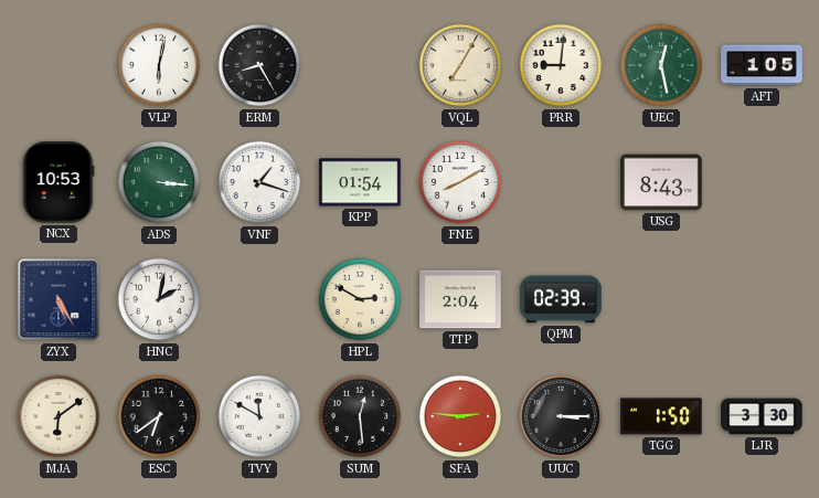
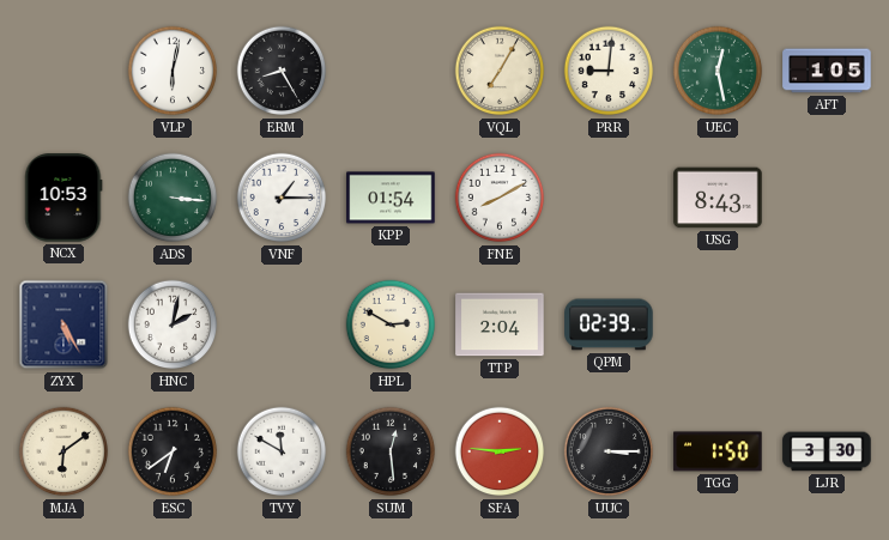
VNF: 1:18 -> 1:15
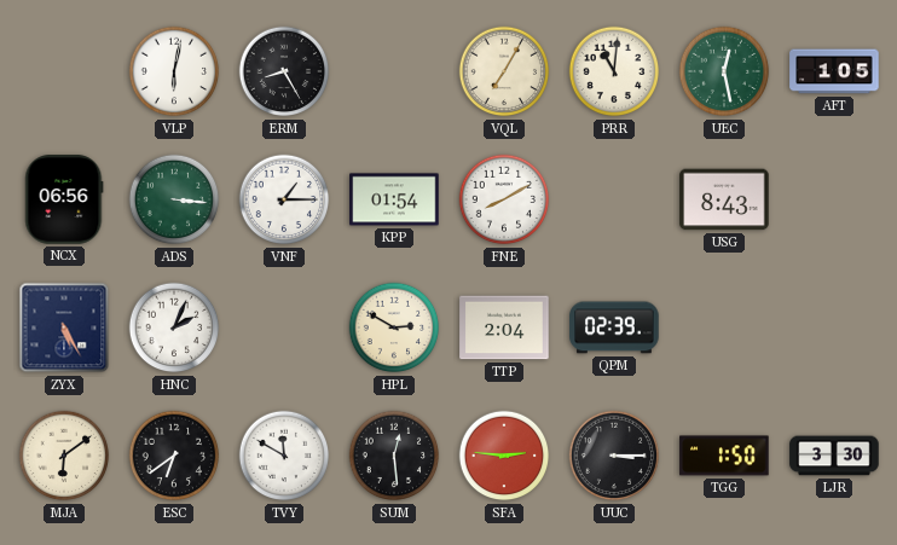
PRR: 9:01 -> 11:01
NCX: 10:53 -> 06:56
HNC: 2:02 -> 2:04
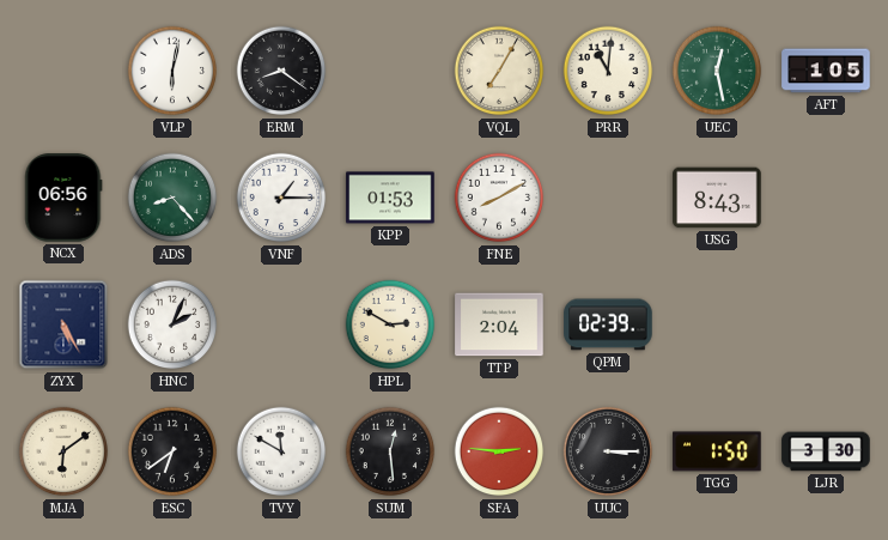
ERM: 8:25 -> 8:21
ADS: 3:16 -> 8:23
KPP: 01:54 -> 01:53
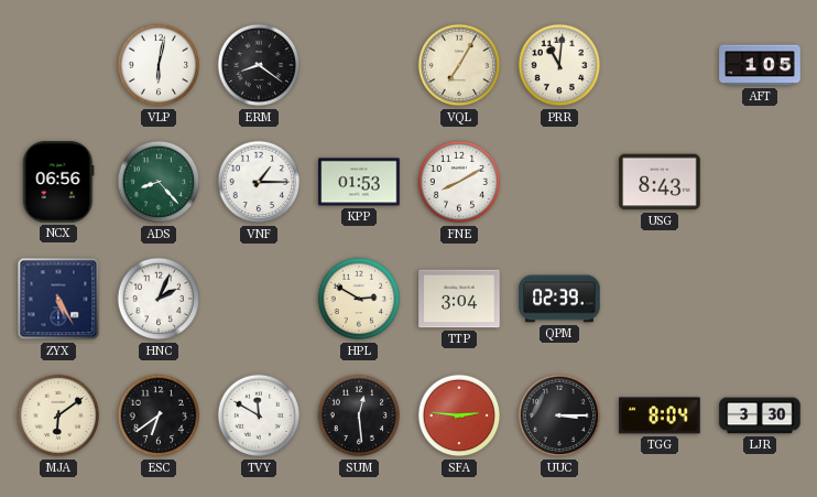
UEC: 12:28 -> none
TTP: 2:04 -> 3:04
TGG: 1:50 -> 8:04
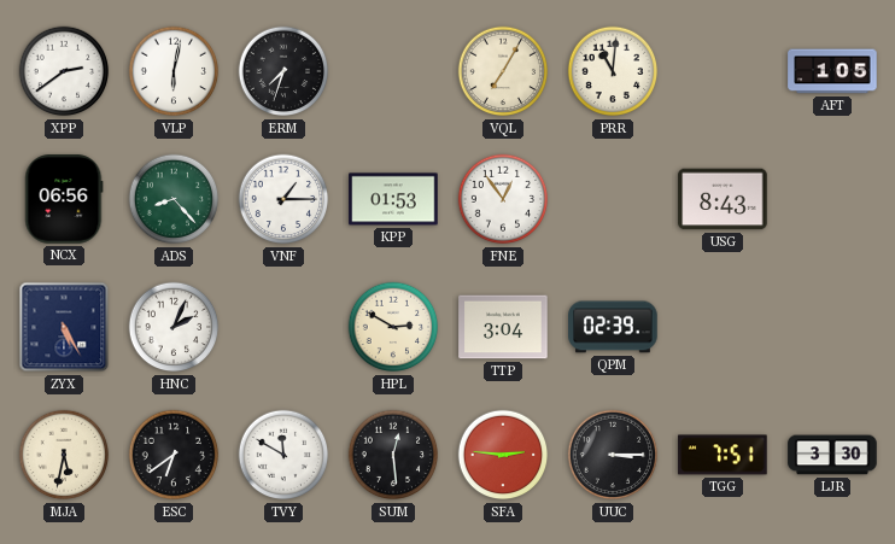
XPP: none -> 2:39
ERM: 8:21 -> 7:33
FNE: 8:10 -> 12:54
MJA: 6:09 -> 5:32
TGG: 8:04 -> 7:51
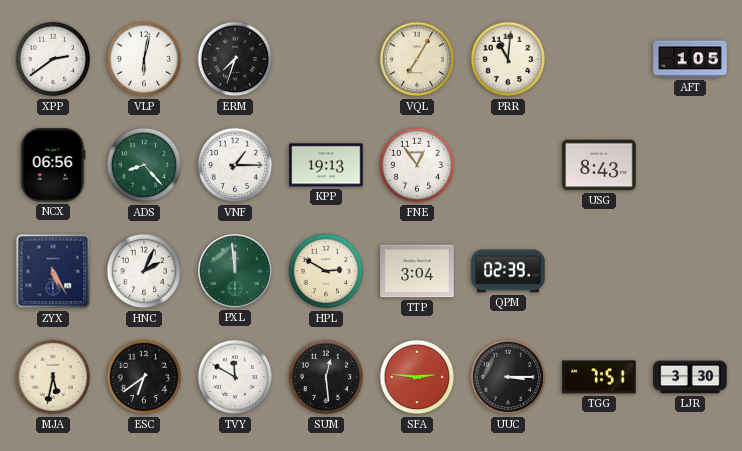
KPP: 01:53 -> 19:13
PXL: none -> 11:59
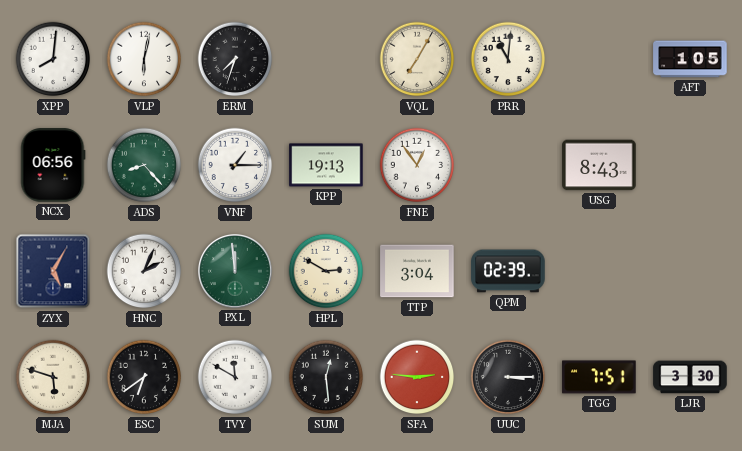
XPP: 2:39 -> 8:01
ZYX: 5:25 -> 5:05
MJA: 5:32 -> 5:48
